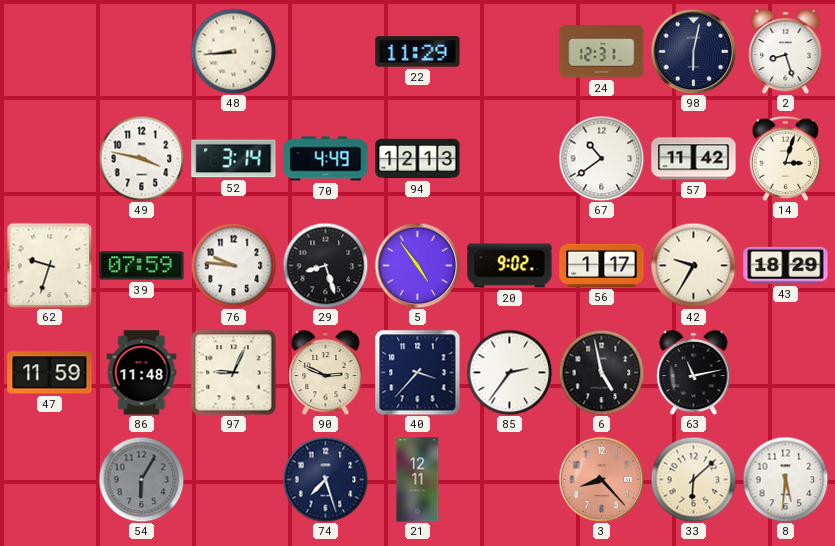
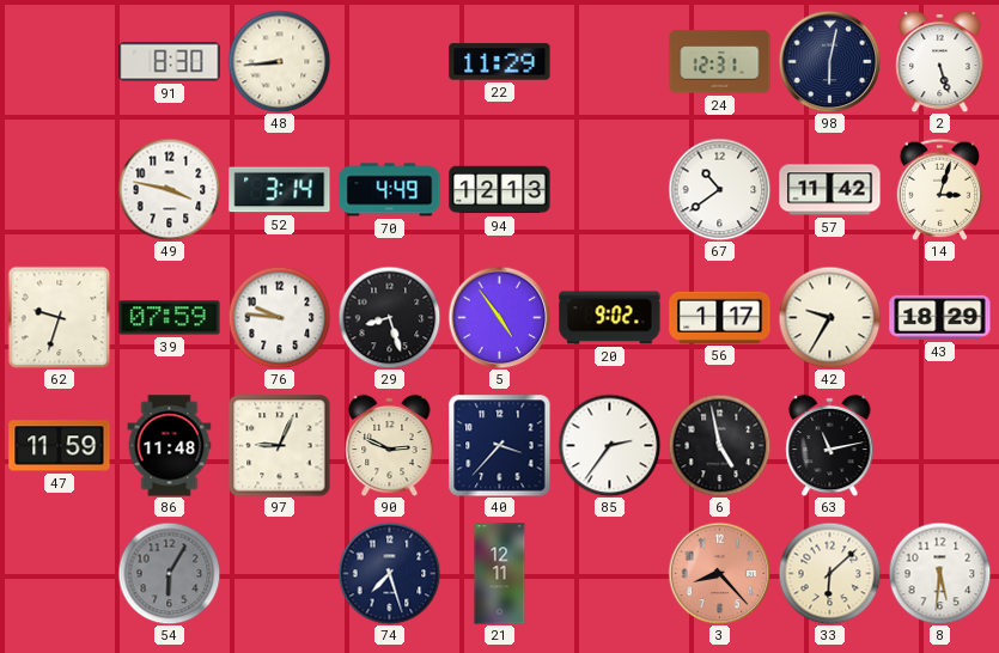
91: none -> 8:30
2: 8:27 -> 5:27
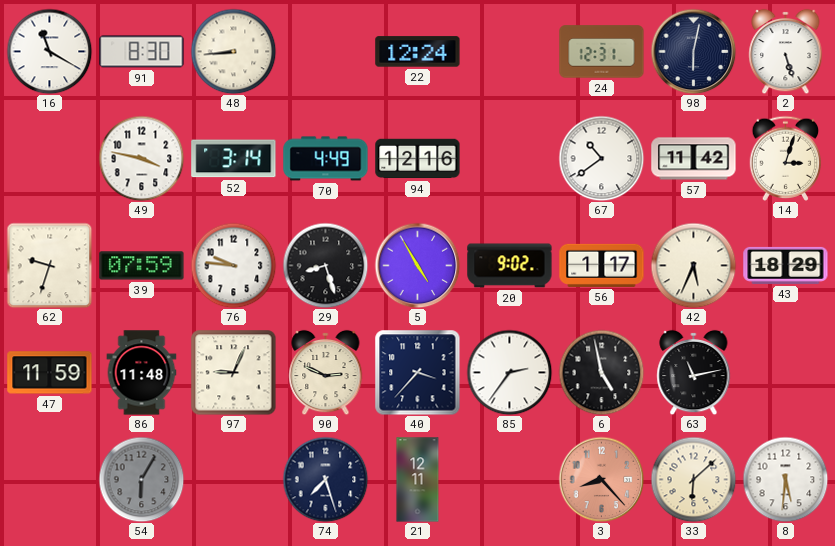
16: none -> 11:20
22: 11:29 -> 12:24
94: 12:13 -> 12:16
5: 4:54 -> 4:55
42: 9:35 -> 5:34
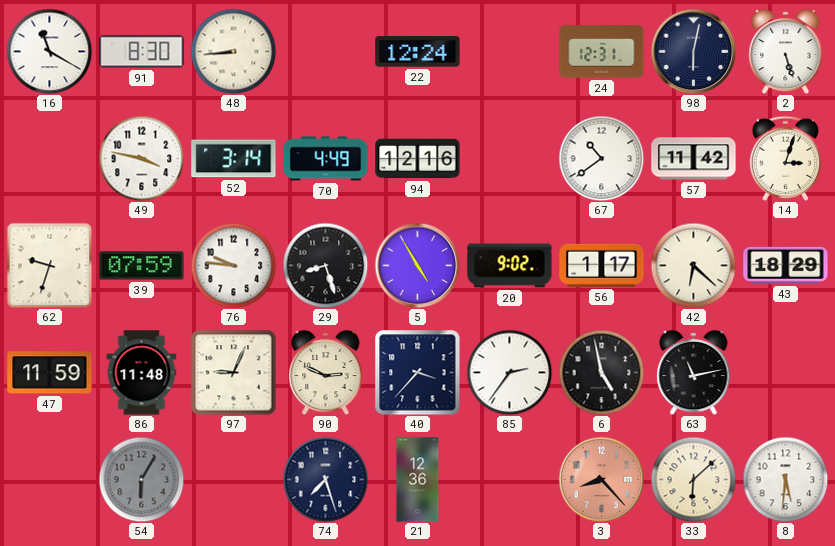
42: 5:34 -> 6:22
21: 12:11 -> 12:36
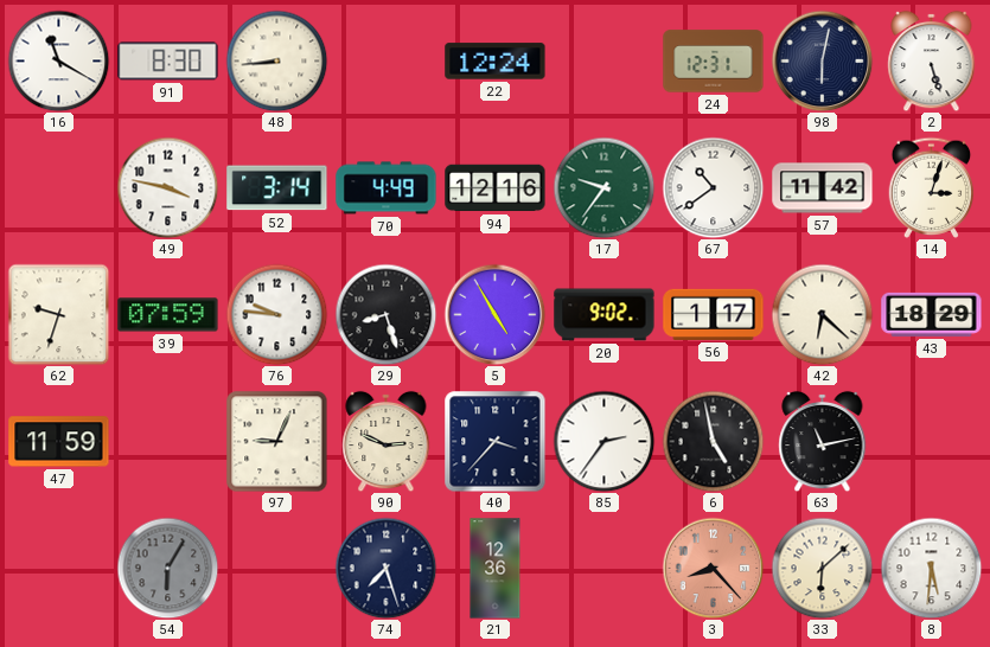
17: none -> 9:36
86: 11:48 -> none
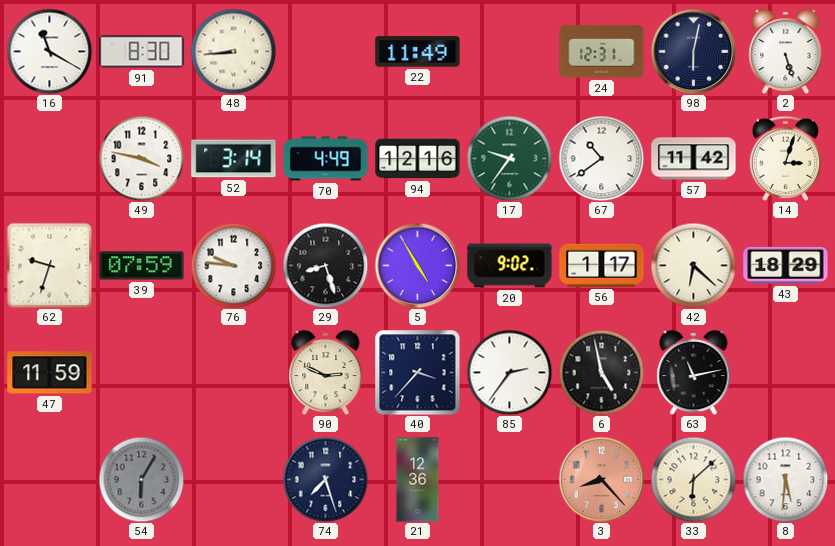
22: 12:24 -> 11:49
97: 9:04 -> none
